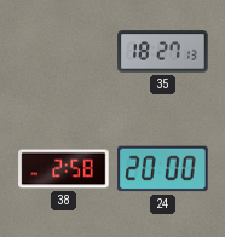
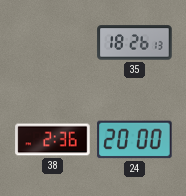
35: 18:27 -> 18:26
38: 2:58 -> 2:36
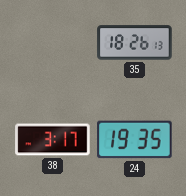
38: 2:36 -> 3:17
24: 20:00 -> 19:35
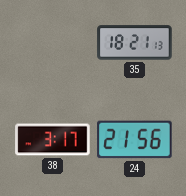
35: 18:26 -> 18:21
24: 19:35 -> 21:56
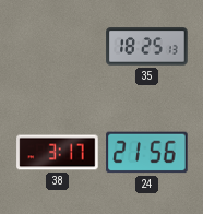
35: 18:21 -> 18:25
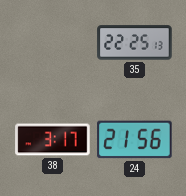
35: 18:25 -> 22:25
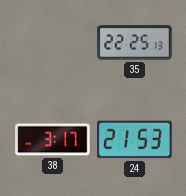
24: 21:56 -> 21:53
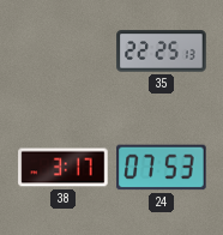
24: 21:53 -> 07:53
